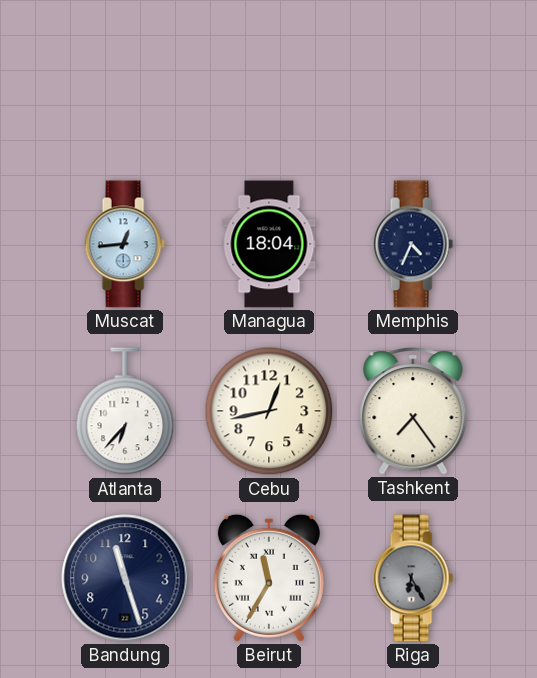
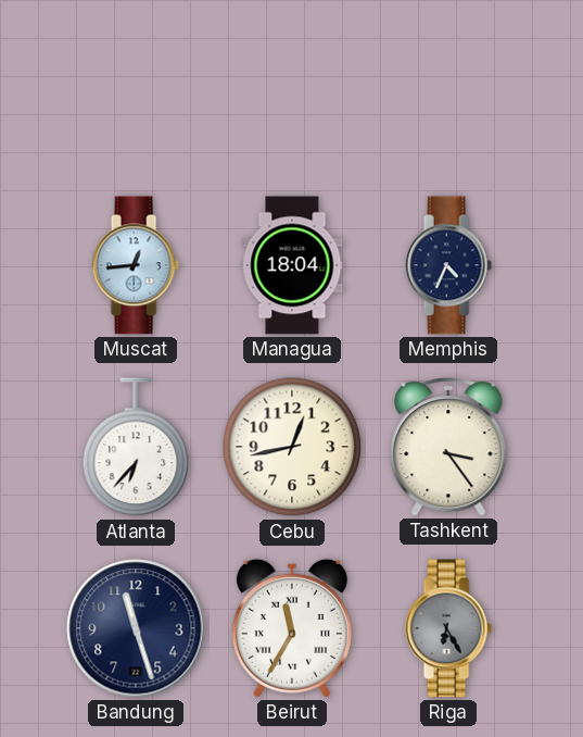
Tashkent: 7:24 -> 3:24
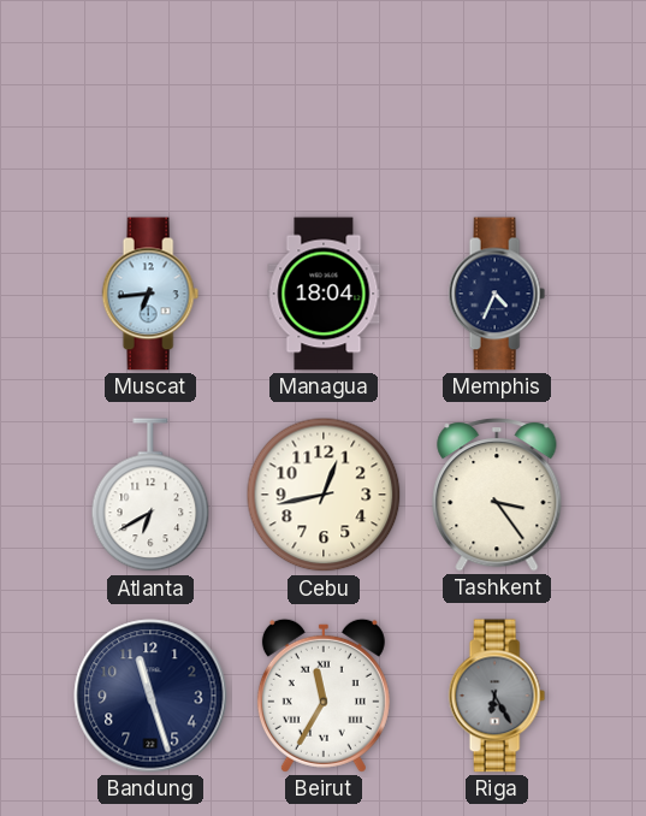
Muscat: 12:44 -> 6:44
Atlanta: 6:37 -> 6:40
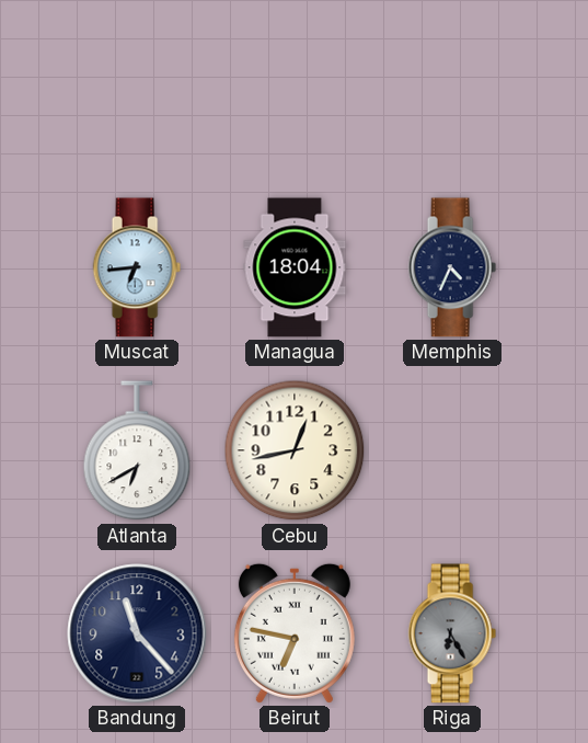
Tashkent: 3:24 -> none
Bandung: 11:27 -> 11:23
Beirut: 11:35 -> 6:47
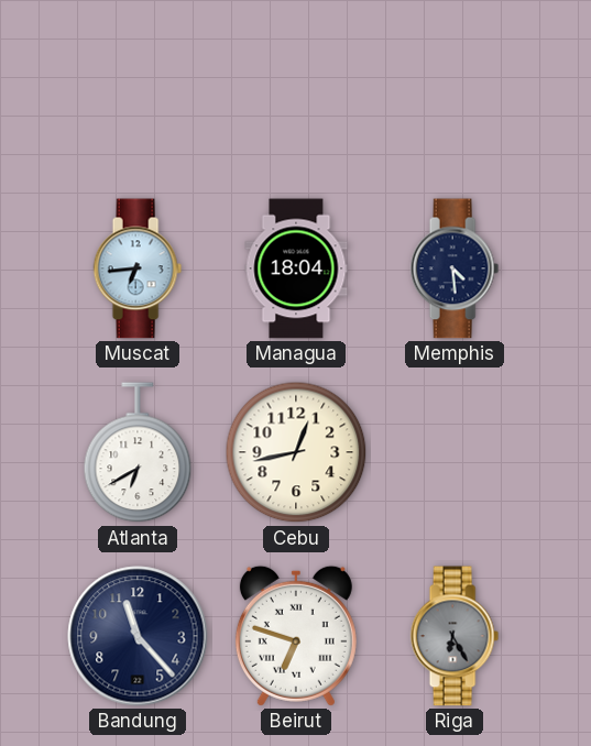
Memphis: 4:34 -> 4:29
Beirut: 6:47 -> 6:48
